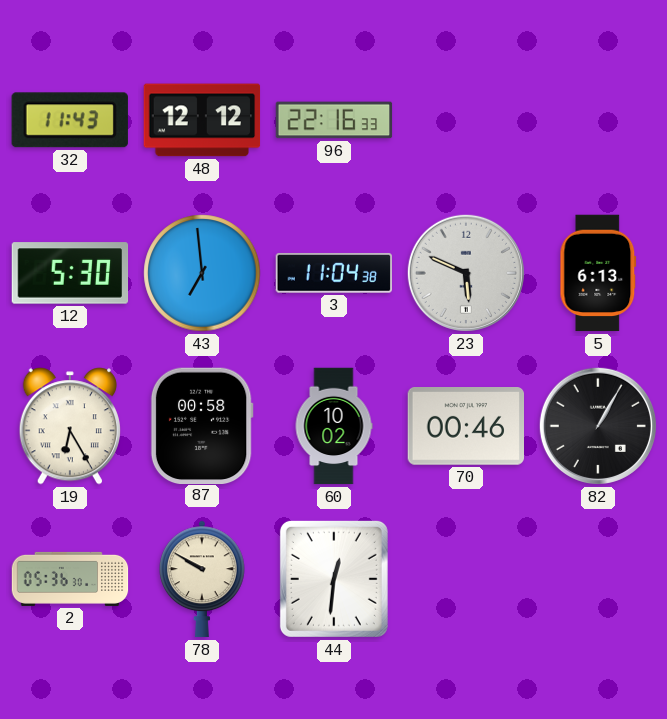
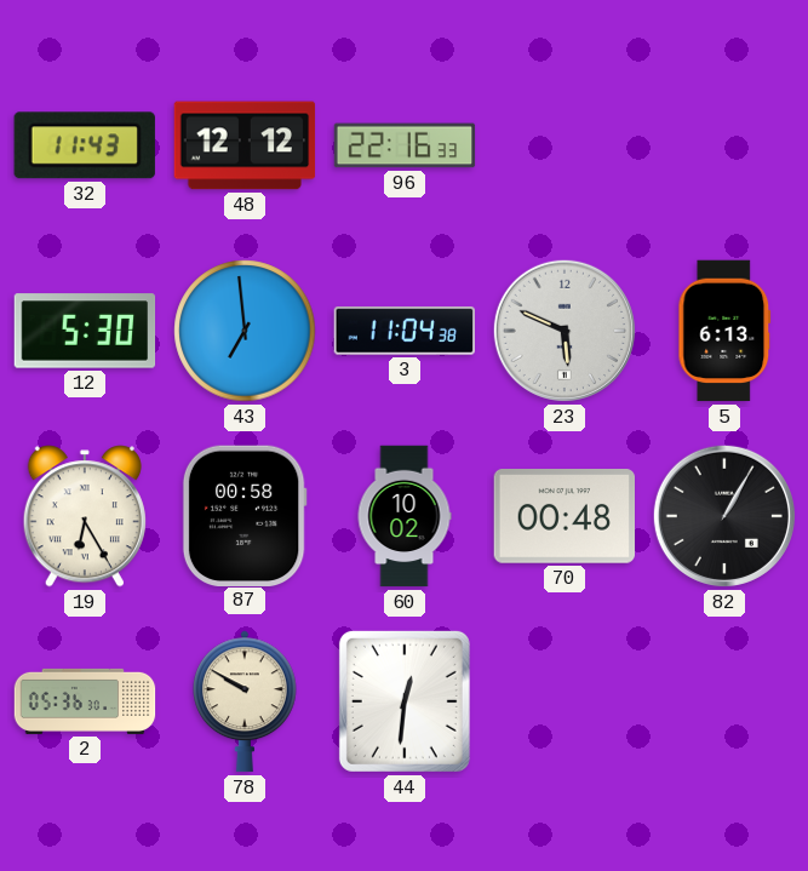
70: 00:46 -> 00:48
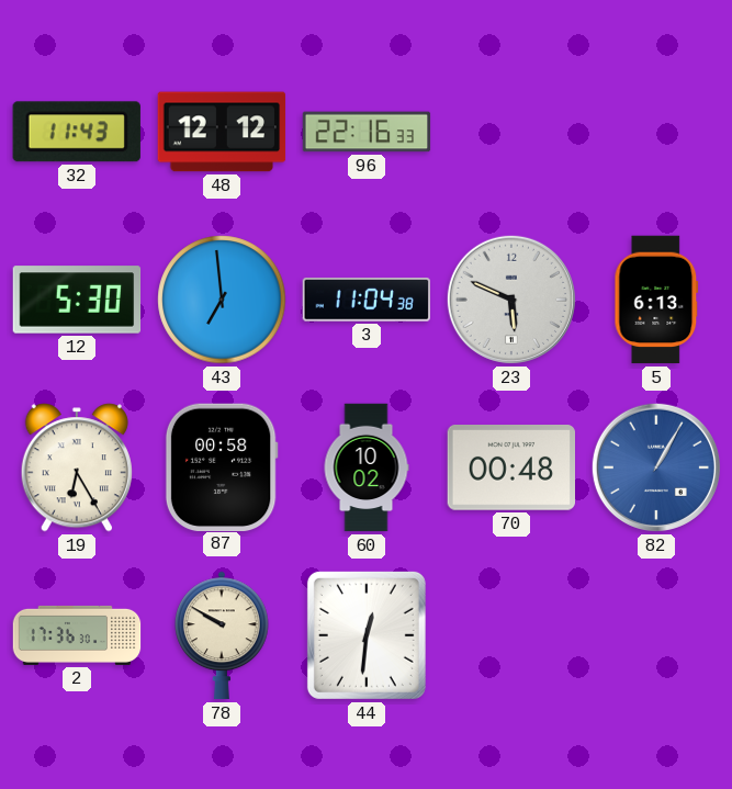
82 dial: black -> blue
2: 05:36 -> 17:36
